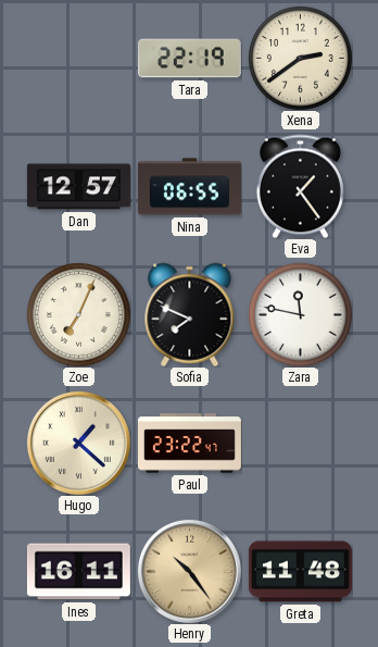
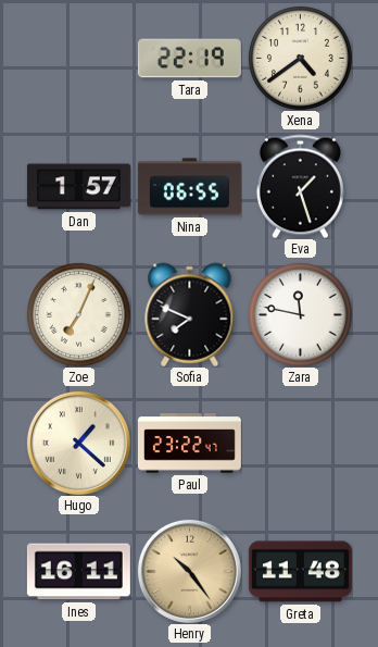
Xena: 2:39 -> 4:39
Dan: 12:57 -> 1:57
Eva: 1:24 -> 1:27
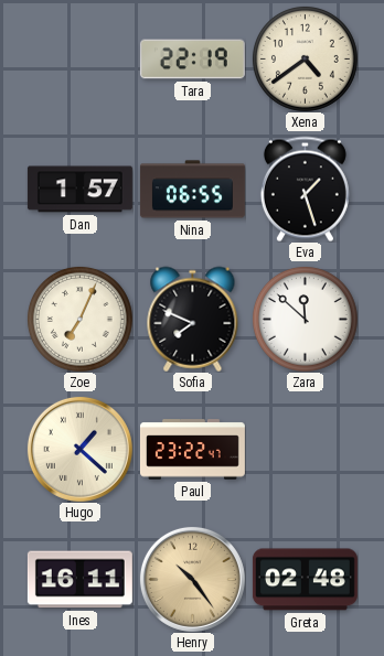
Zara: 11:47 -> 11:52
Greta: 11:48 -> 02:48
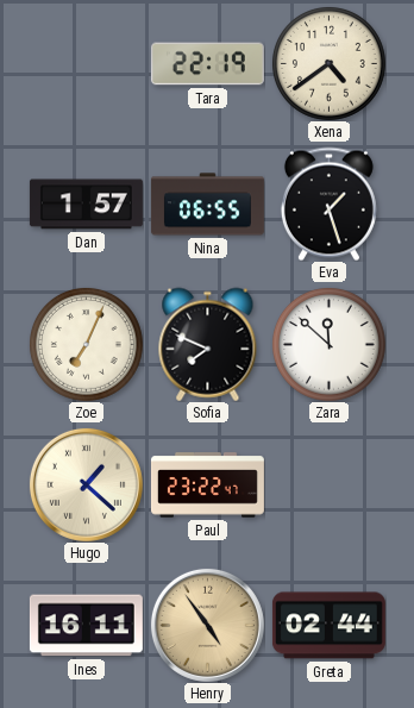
Henry: 10:24 -> 4:54
Greta: 02:48 -> 02:44
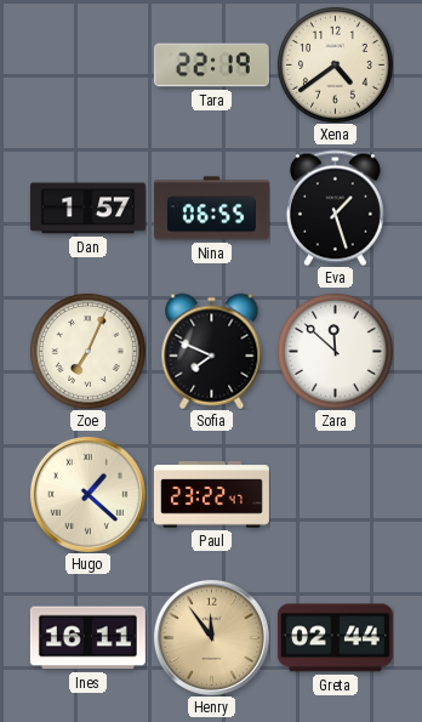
Henry: 4:54 -> 11:54
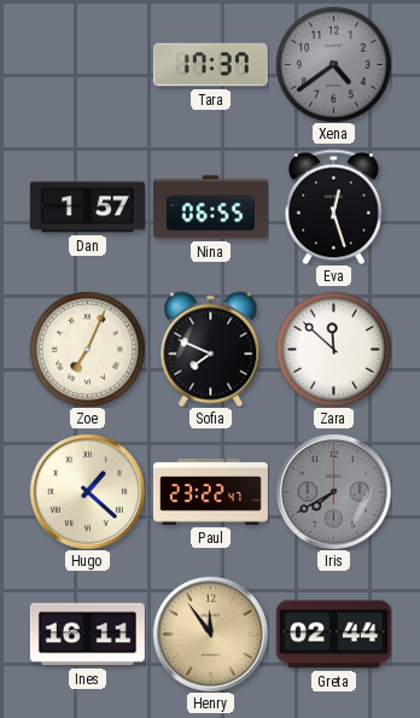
Tara: 22:19 -> 17:37
Xena dial: cream -> grey
Eva: 1:27 -> 12:27
Iris: none -> 7:40
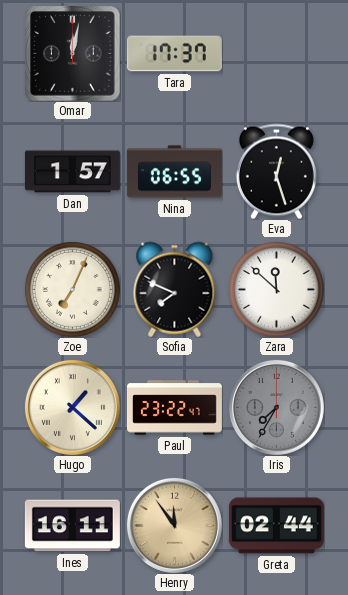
Omar: none -> 12:02
Xena: 4:39 -> none
Iris: 7:40 -> 7:35
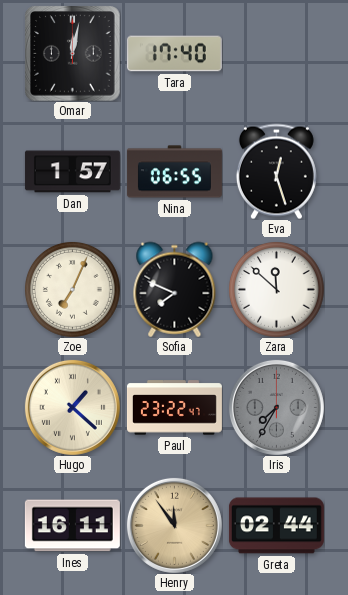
Tara: 17:37 -> 17:40
